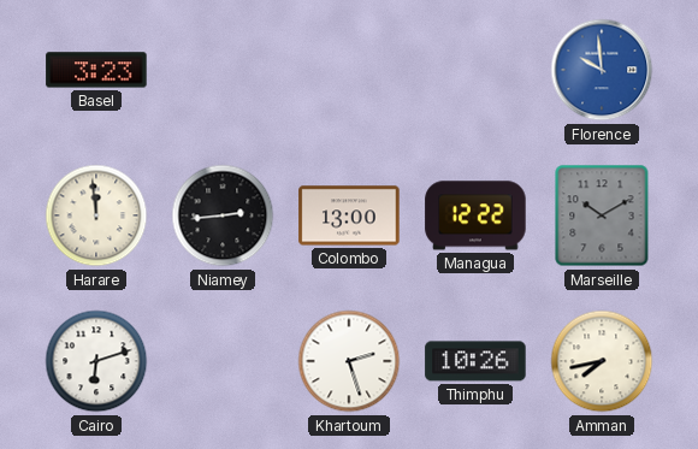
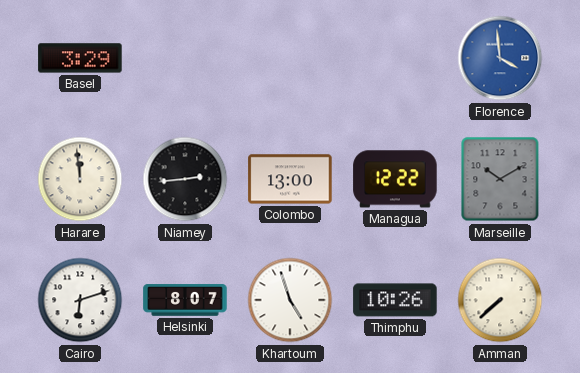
Basel: 3:23 -> 3:29
Florence: 9:59 -> 3:59
Helsinki: none -> 8:07
Khartoum: 2:27 -> 4:57
Amman: 7:43 -> 7:38
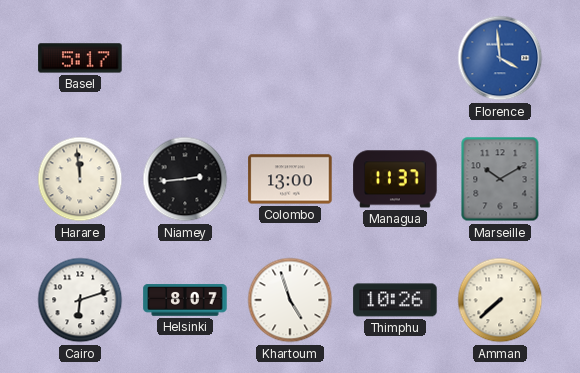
Basel: 3:29 -> 5:17
Managua: 12:22 -> 11:37
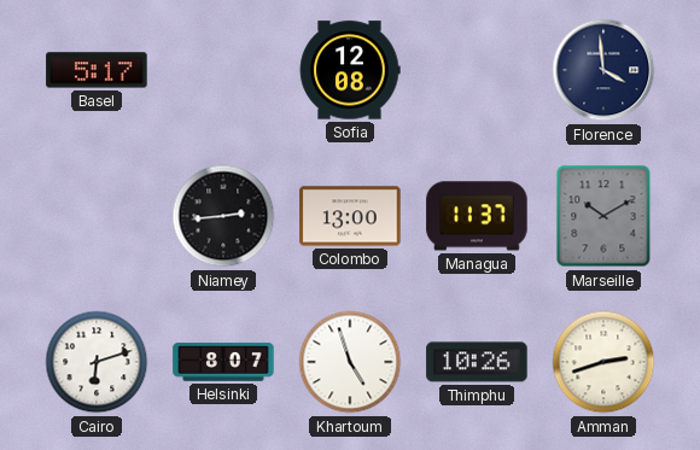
Sofia: none -> 12:08
Florence dial: blue -> navy
Harare: 11:59 -> none
Amman: 7:38 -> 2:42
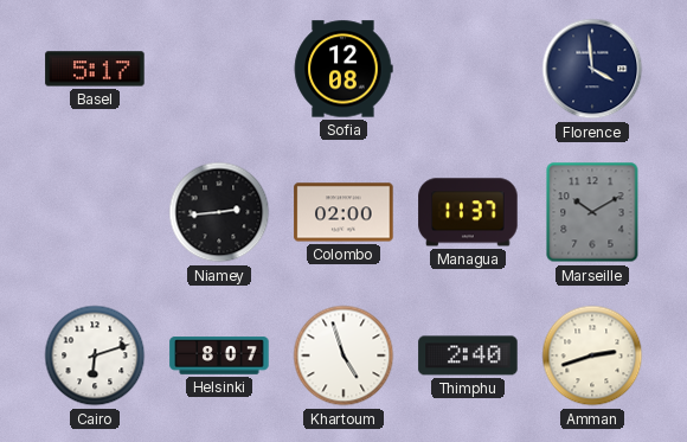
Colombo: 13:00 -> 02:00
Thimphu: 10:26 -> 2:40
